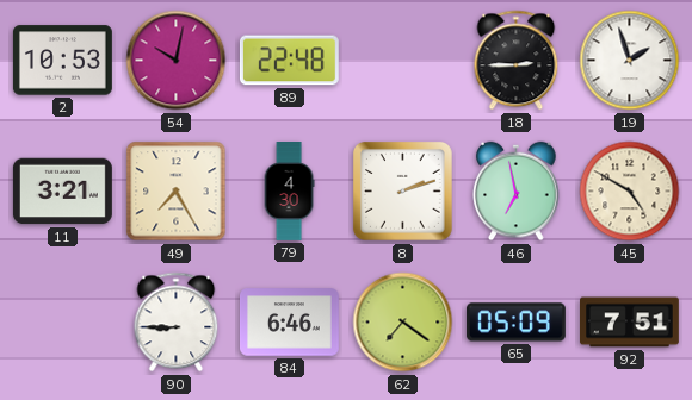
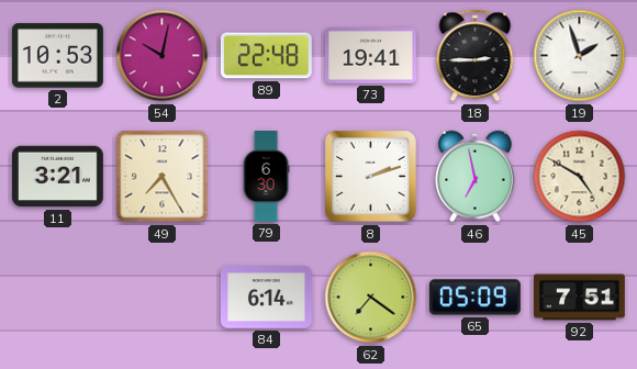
73: none -> 19:41
79: 4:30 -> 6:30
90: 8:45 -> none
84: 6:46 -> 6:14
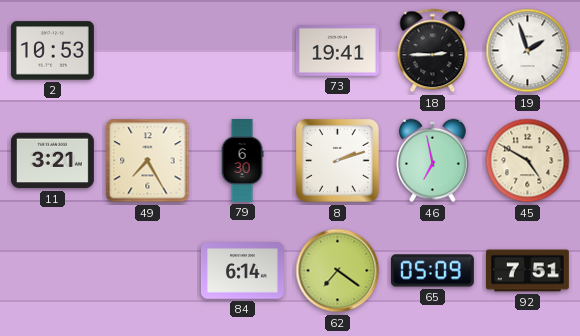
54: 10:02 -> none
89: 22:48 -> none
